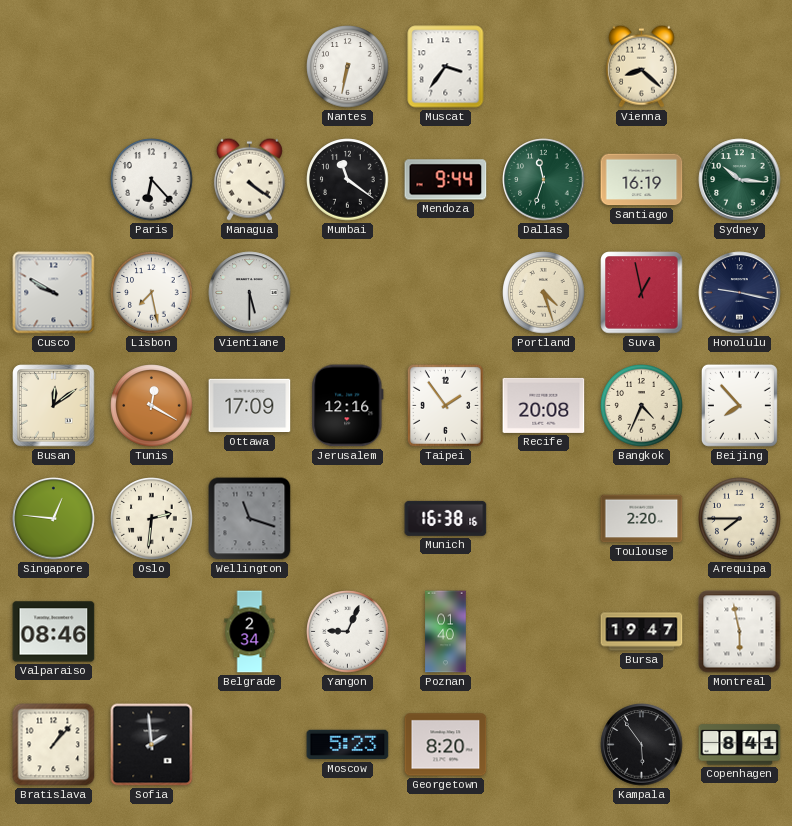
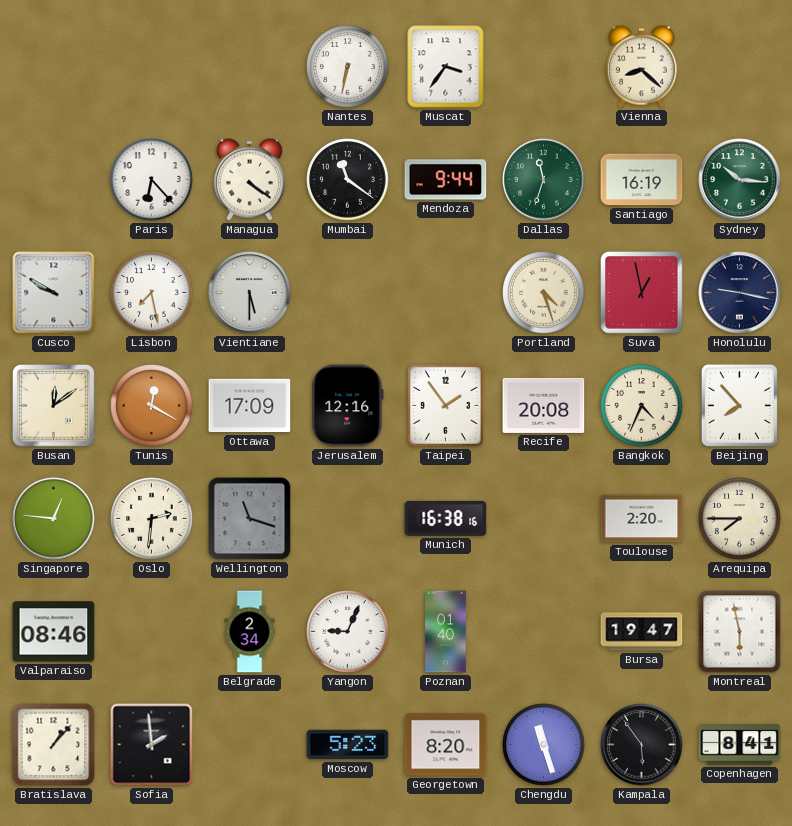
Chengdu: none -> 11:27
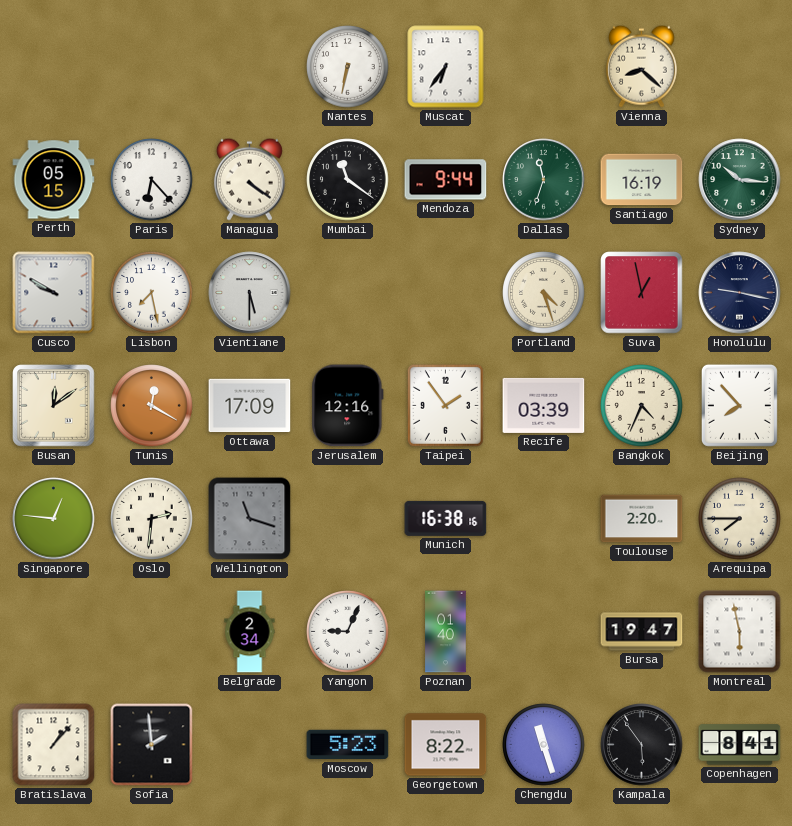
Muscat: 3:36 -> 6:36
Perth: none -> 05:15
Recife: 20:08 -> 03:39
Valparaiso: 08:46 -> none
Georgetown: 8:20 -> 8:22
